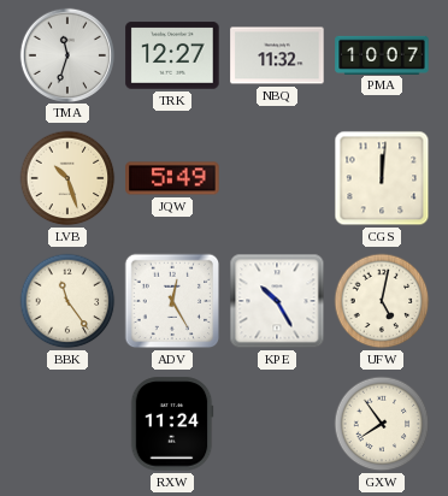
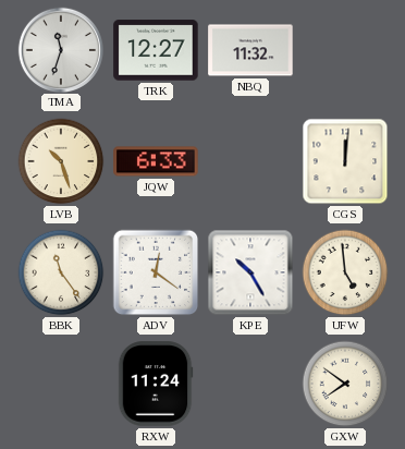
PMA: 10:07 -> none
JQW: 5:49 -> 6:33
ADV: 12:25 -> 12:21
UFW: 5:02 -> 4:59
GXW: 7:54 -> 7:51
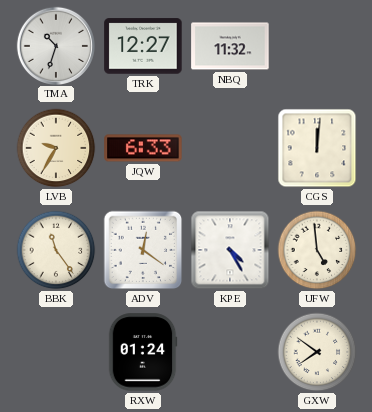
TMA: 11:33 -> 10:33
LVB: 10:27 -> 9:35
KPE: 10:25 -> 4:25
RXW: 11:24 -> 01:24
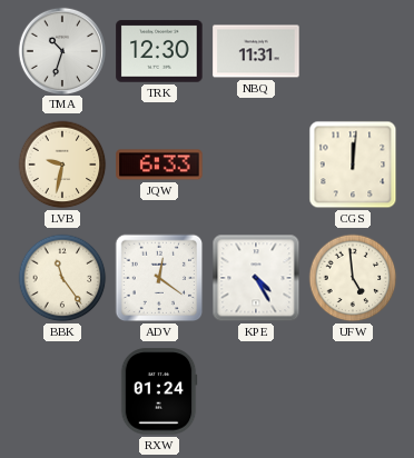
TRK: 12:27 -> 12:30
NBQ: 11:32 -> 11:31
LVB: 9:35 -> 9:32
GXW: 7:51 -> none
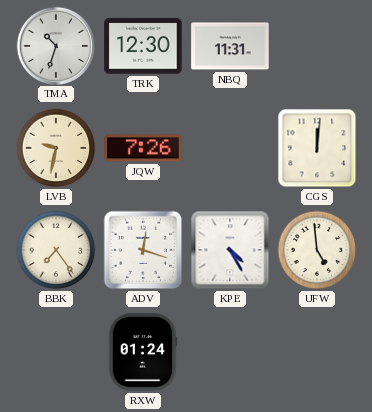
JQW: 6:33 -> 7:26
BBK: 11:24 -> 7:24
ADV: 12:21 -> 12:18
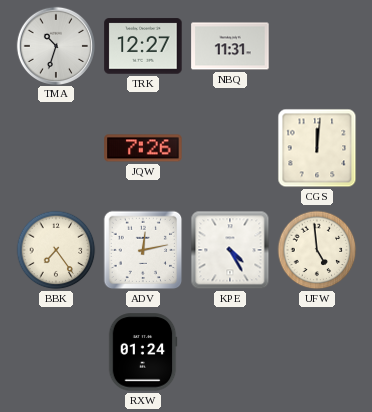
TRK: 12:30 -> 12:27
LVB: 9:32 -> none
ADV: 12:18 -> 12:13
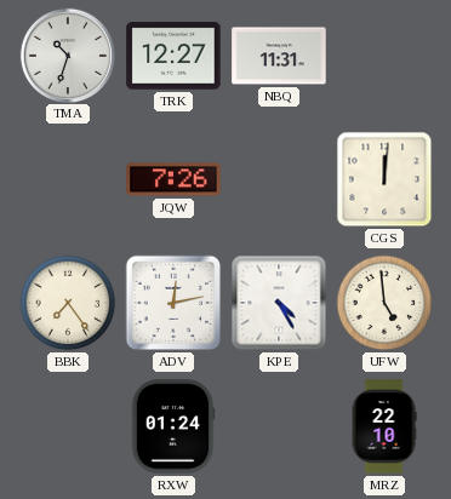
MRZ: none -> 22:10
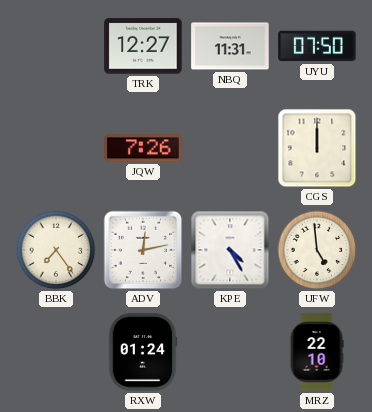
TMA: 10:33 -> none
UYU: none -> 07:50
CGS: 12:01 -> 12:00
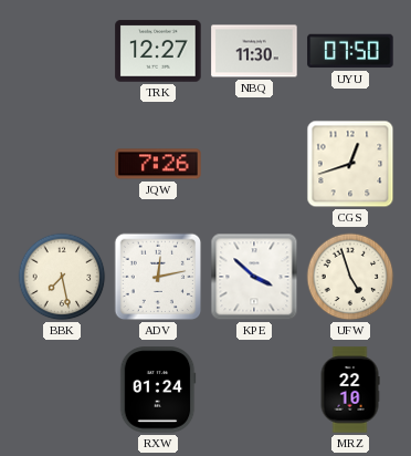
NBQ: 11:31 -> 11:30
CGS: 12:00 -> 12:42
BBK: 7:24 -> 7:28
KPE: 4:25 -> 3:52
UFW: 4:59 -> 4:57
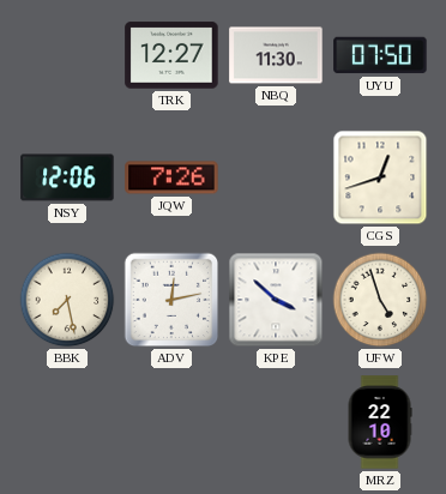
NSY: none -> 12:06
RXW: 01:24 -> none
